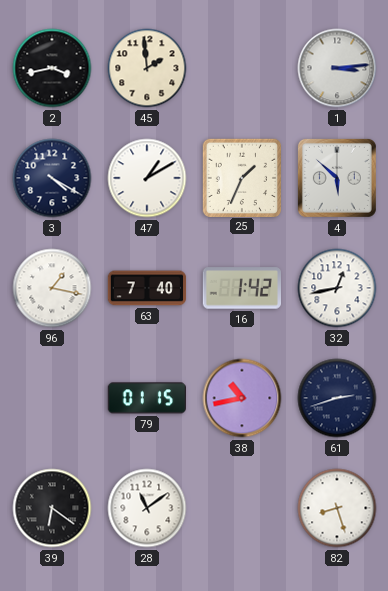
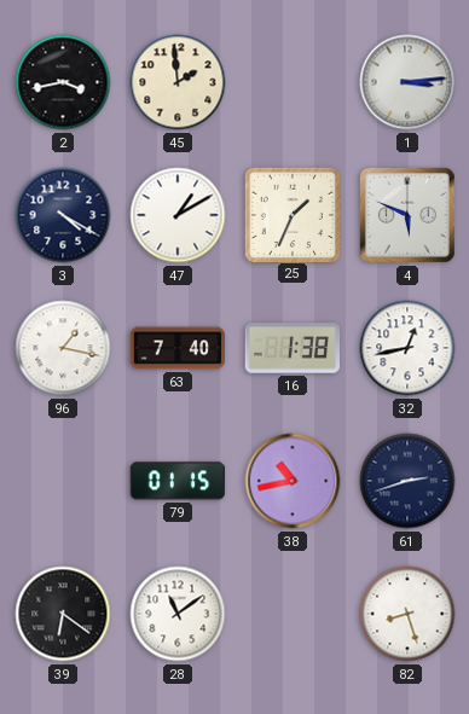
4: 5:52 -> 5:49
16: 1:42 -> 1:38
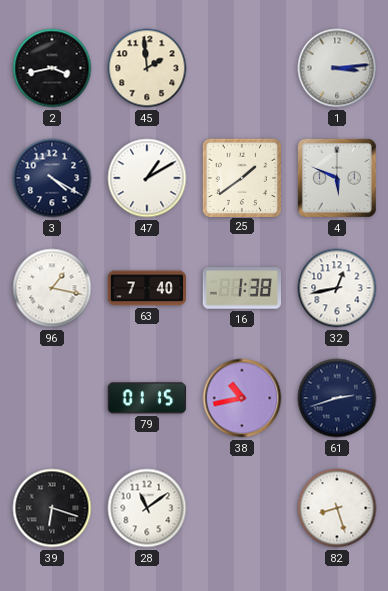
25: 1:34 -> 1:39
39: 6:21 -> 6:18
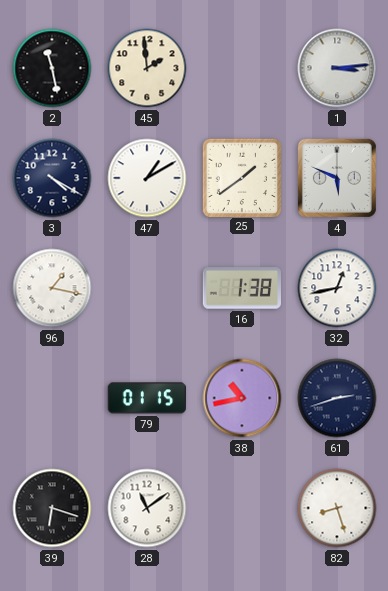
2: 3:43 -> 11:28
63: 7:40 -> none
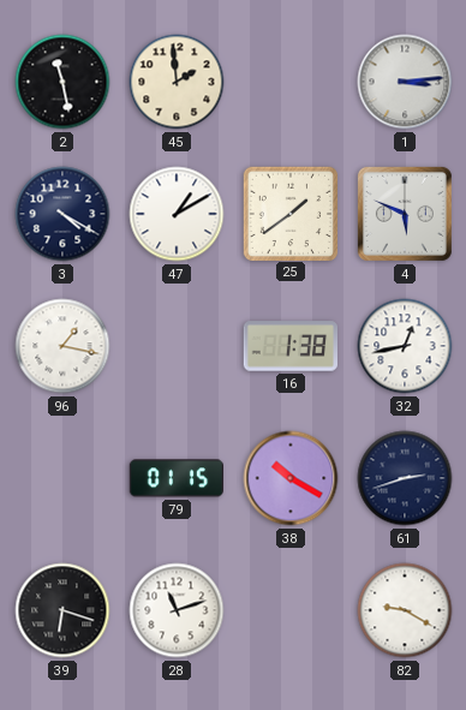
38: 10:43 -> 10:20
28: 11:09 -> 11:12
82: 8:27 -> 9:20
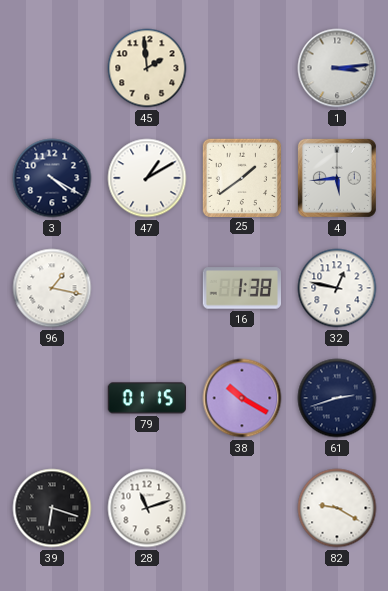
2: 11:28 -> none
4: 5:49 -> 5:44
32: 12:43 -> 12:47
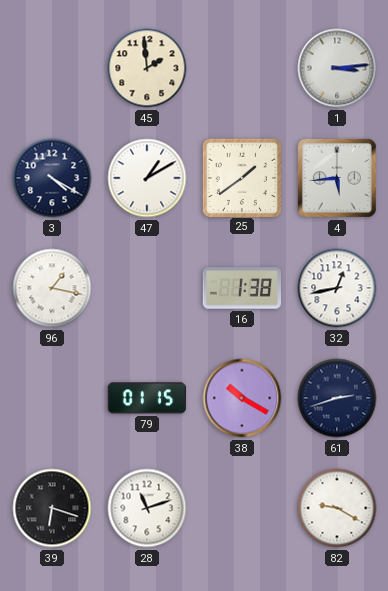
32: 12:47 -> 12:43
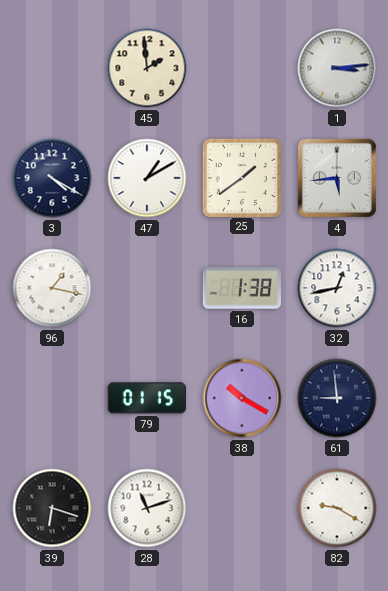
61: 2:42 -> 8:59
